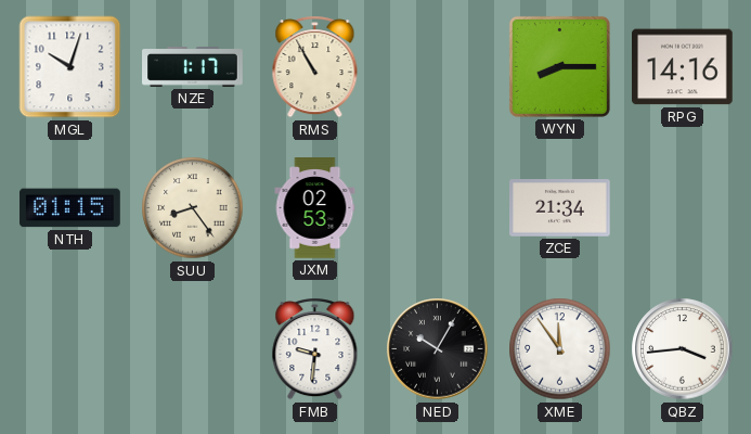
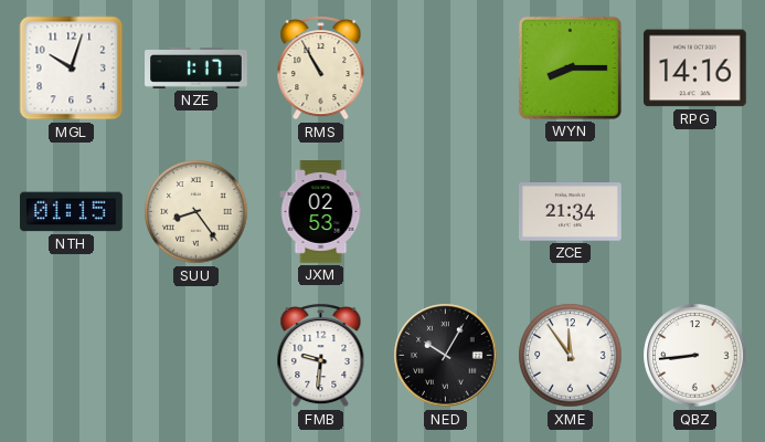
QBZ: 3:44 -> 8:44
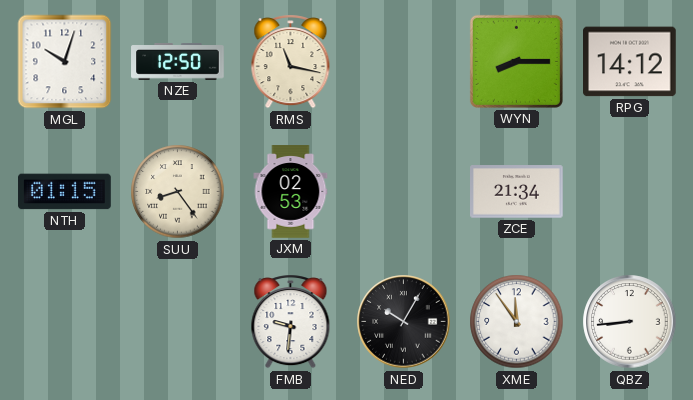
NZE: 1:17 -> 12:50
RMS: 10:55 -> 11:17
RPG: 14:16 -> 14:12
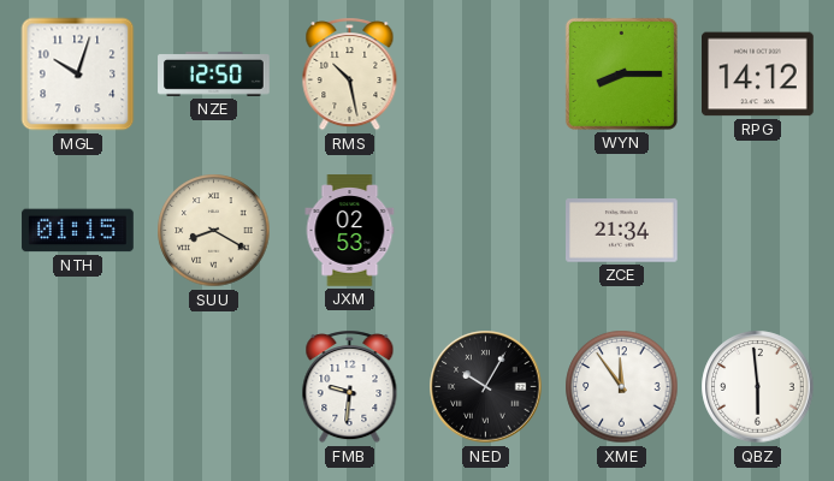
RMS: 11:17 -> 10:28
SUU: 8:24 -> 8:20
QBZ: 8:44 -> 5:59
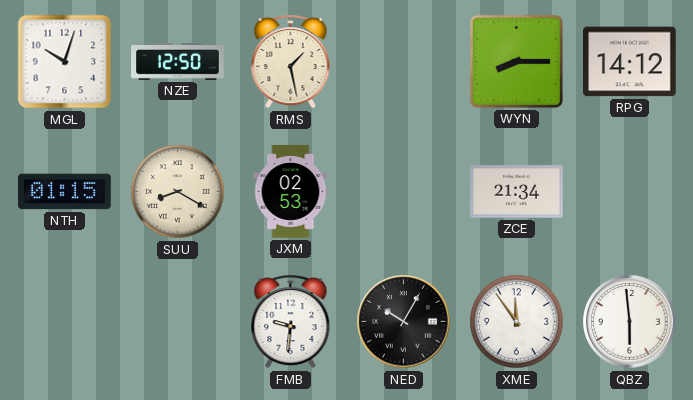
RMS: 10:28 -> 1:28
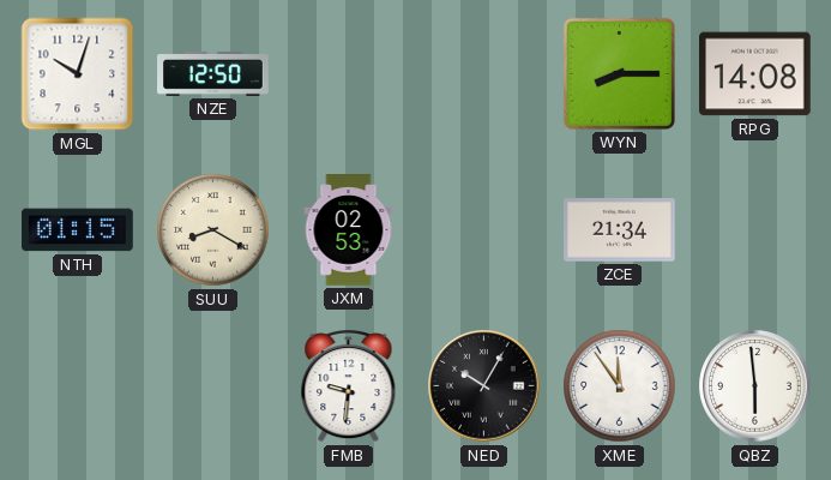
RMS: 1:28 -> none
RPG: 14:12 -> 14:08
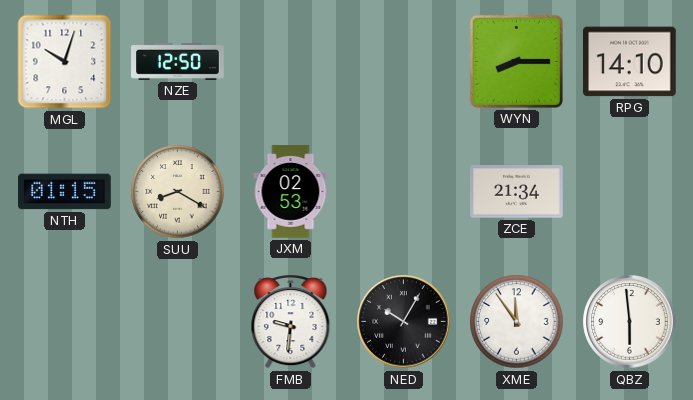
RPG: 14:08 -> 14:10
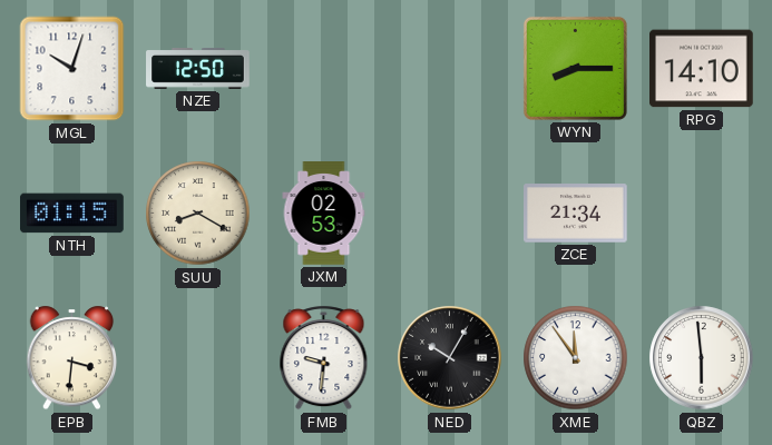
EPB: none -> 3:31
